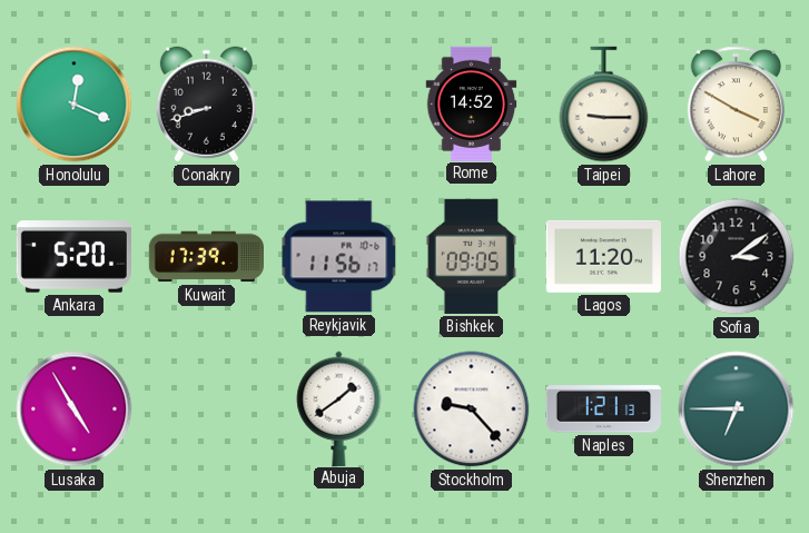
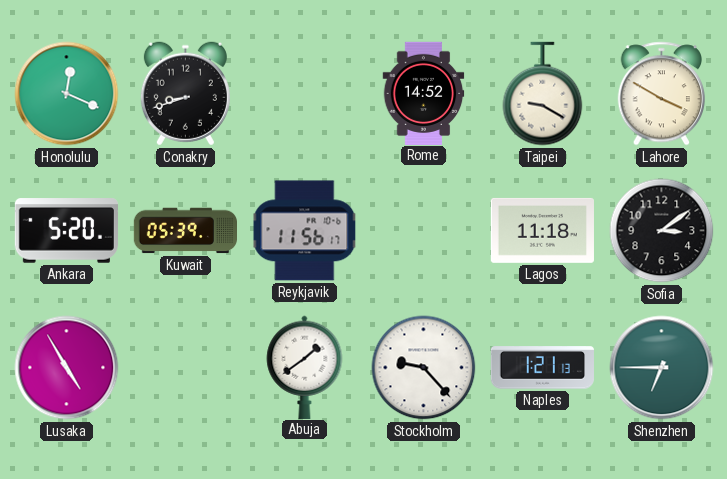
Taipei: 9:15 -> 9:20
Kuwait: 17:39 -> 05:39
Bishkek: 09:05 -> none
Lagos: 11:20 -> 11:18
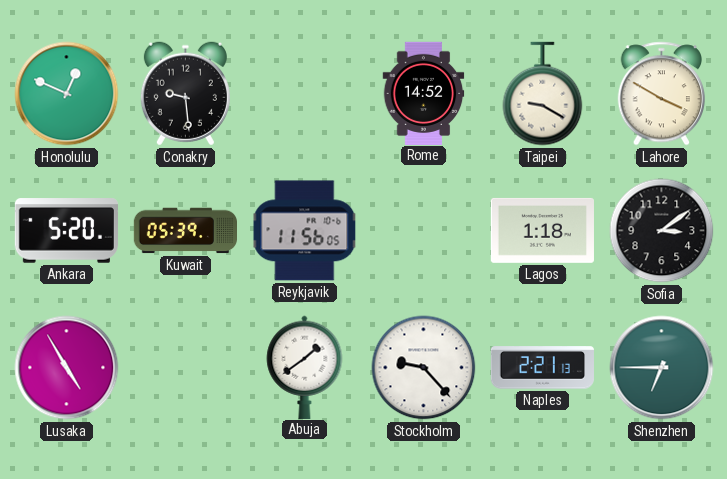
Honolulu: 12:19 -> 12:49
Conakry: 8:42 -> 9:29
Reykjavik: 11:56:17 -> 11:56:05
Lagos: 11:18 -> 1:18
Naples: 1:21 -> 2:21
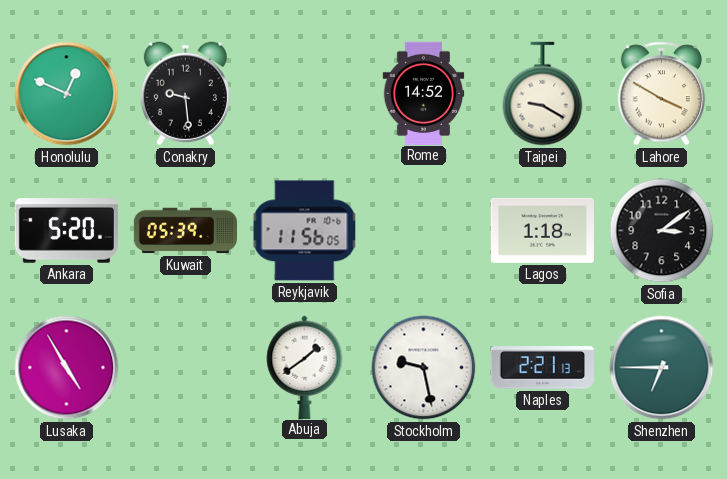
Stockholm: 9:23 -> 9:28
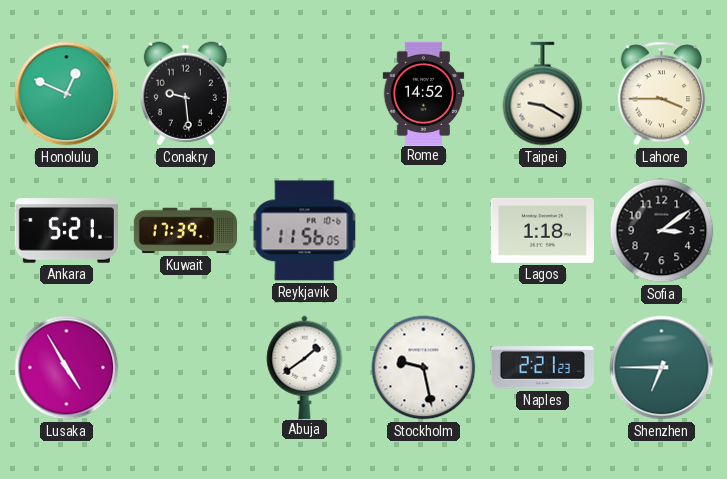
Lahore: 3:50 -> 3:45
Ankara: 5:20 -> 5:21
Kuwait: 05:39 -> 17:39
Naples: 2:21:13 -> 2:21:23
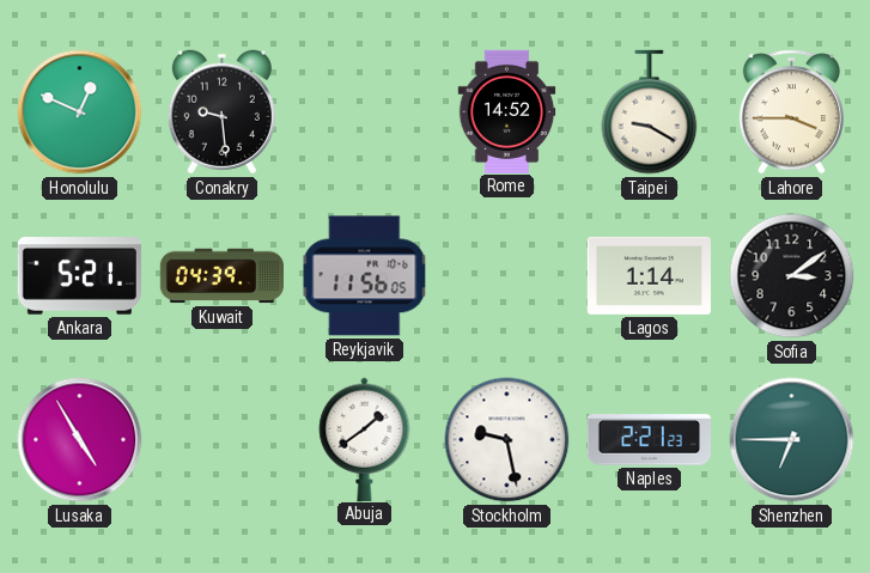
Kuwait: 17:39 -> 04:39
Lagos: 1:18 -> 1:14
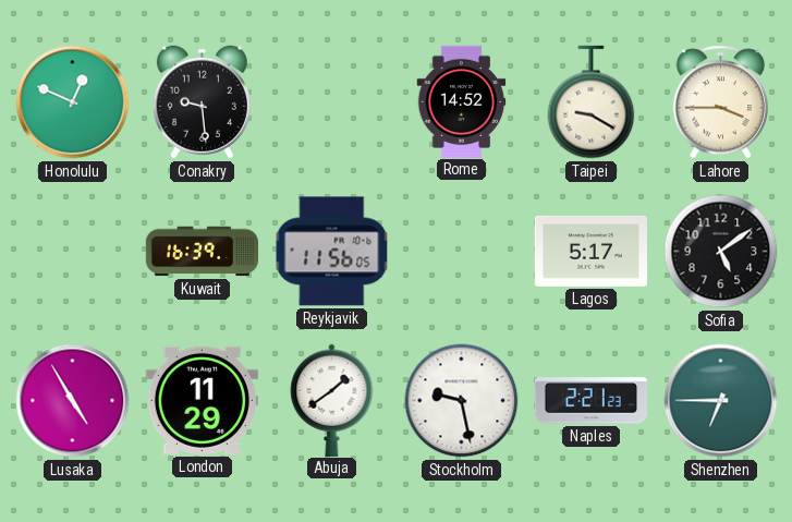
Ankara: 5:21 -> none
Kuwait: 04:39 -> 16:39
Lagos: 1:14 -> 5:17
Sofia: 3:09 -> 5:09
London: none -> 11:29
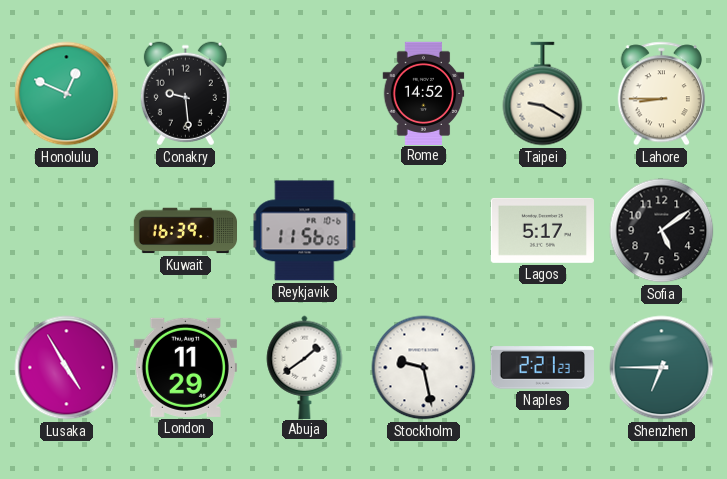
Lahore: 3:45 -> 8:45
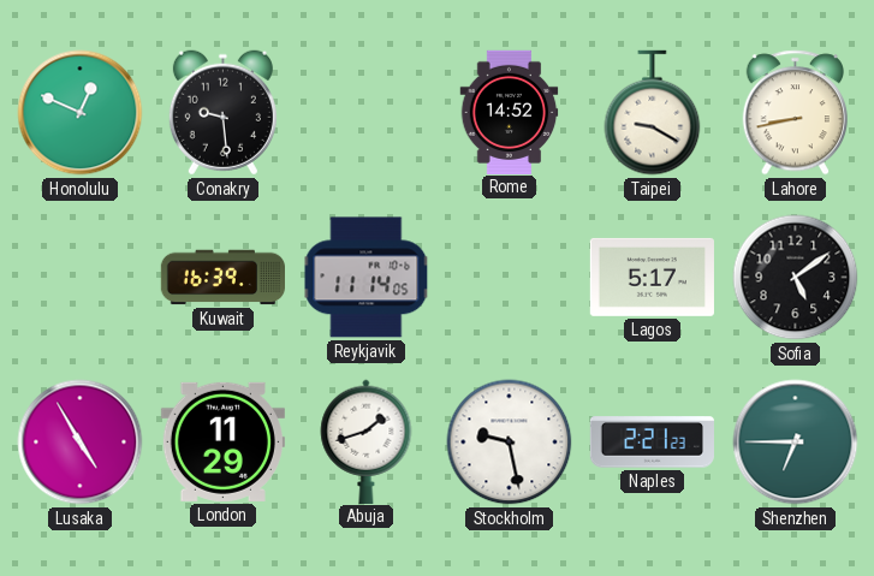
Lahore: 8:45 -> 8:43
Reykjavik: 11:56 -> 11:14
Abuja: 1:39 -> 1:42
